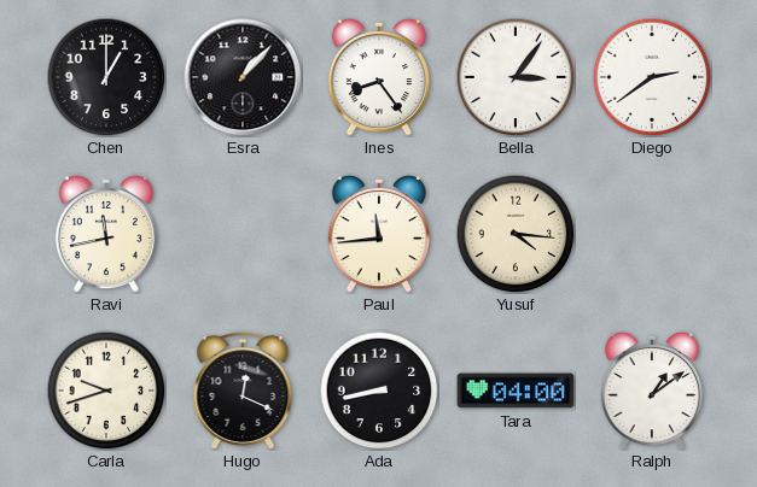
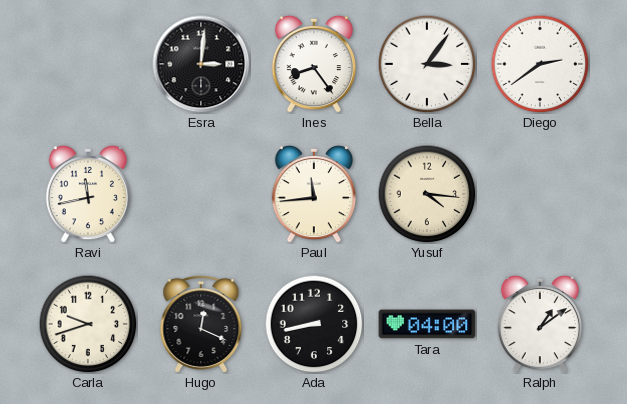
Chen: 1:00 -> none
Esra: 1:07 -> 3:01
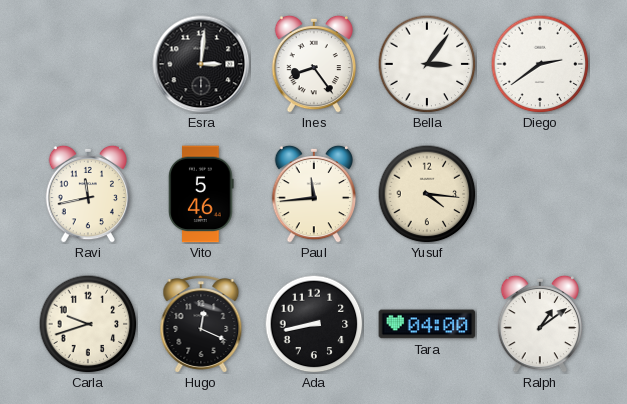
Vito: none -> 5:46
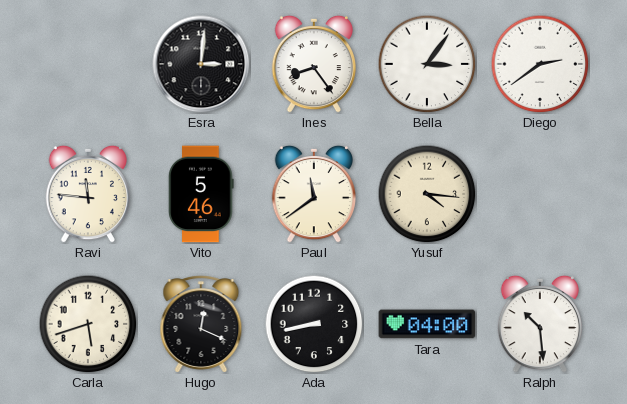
Ravi: 11:43 -> 11:46
Paul: 11:44 -> 11:39
Carla: 9:42 -> 5:42
Ralph: 1:09 -> 10:29
